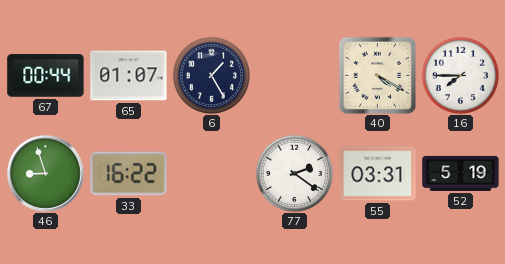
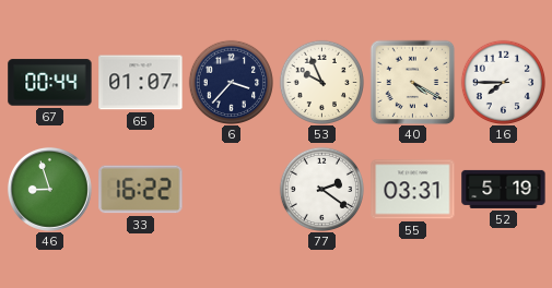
6: 1:25 -> 3:37
53: none -> 9:56
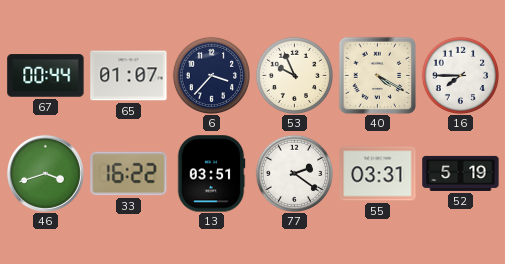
46: 8:57 -> 3:42
13: none -> 03:51
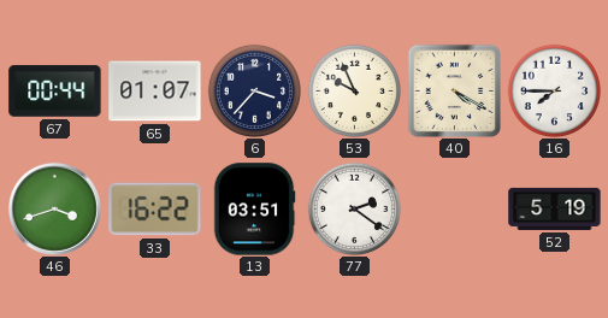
55: 03:31 -> none
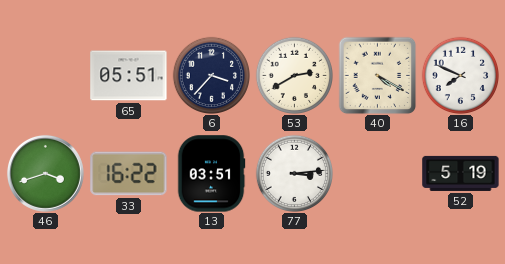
67: 00:44 -> none
65: 01:07 -> 05:51
53: 9:56 -> 2:40
16: 7:45 -> 7:49
77: 2:21 -> 3:14
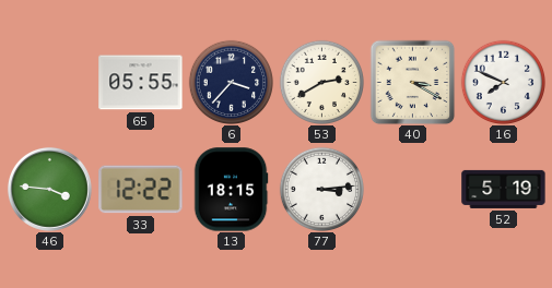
65: 05:51 -> 05:55
40: 4:20 -> 3:20
46: 3:42 -> 3:46
33: 16:22 -> 12:22
13: 03:51 -> 18:15
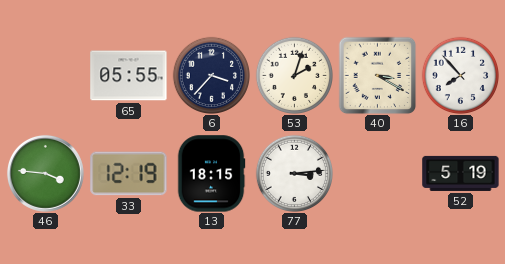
53: 2:40 -> 2:03
16: 7:49 -> 7:53
33: 12:22 -> 12:19
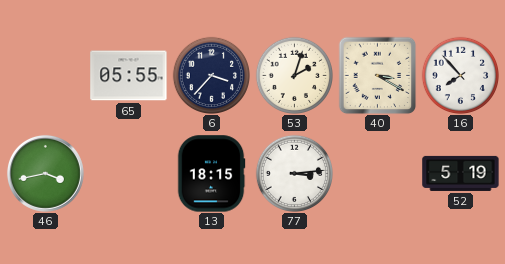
46: 3:46 -> 3:43
33: 12:19 -> none
